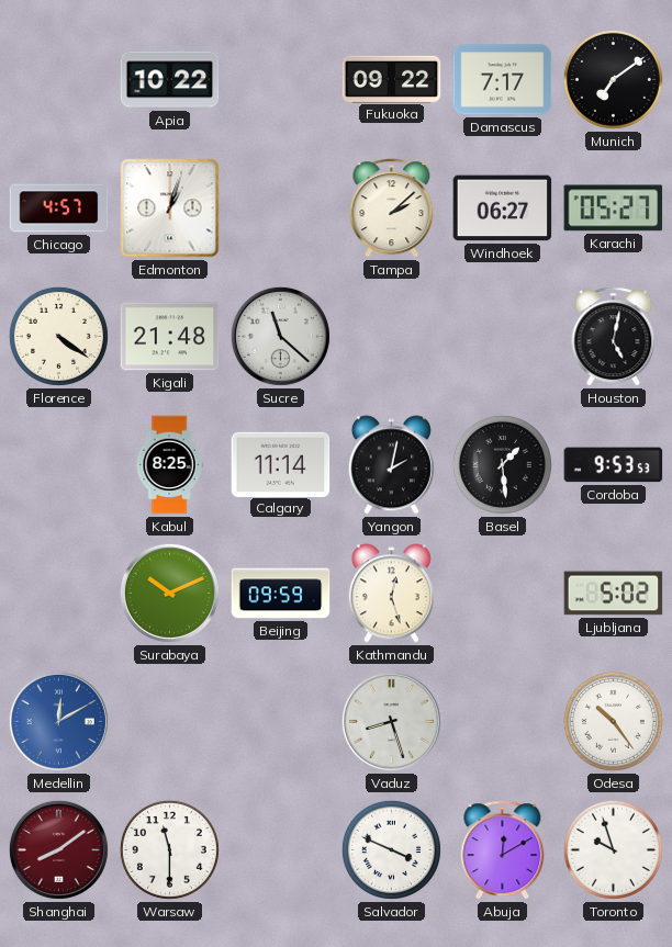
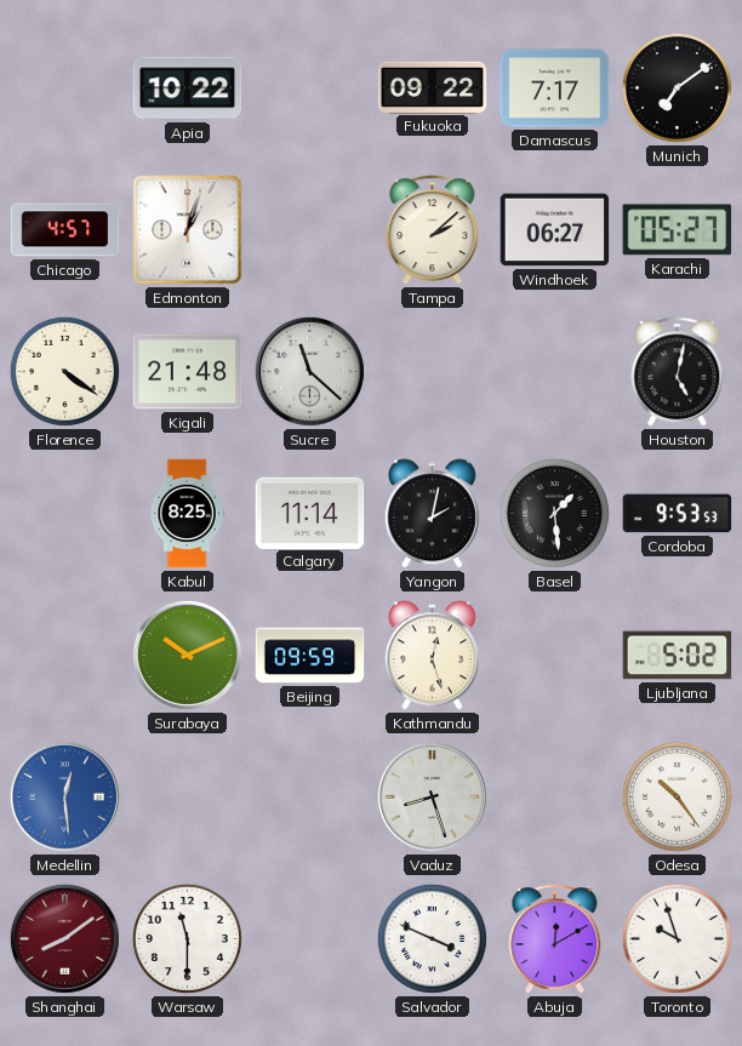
Medellin: 12:10 -> 12:29
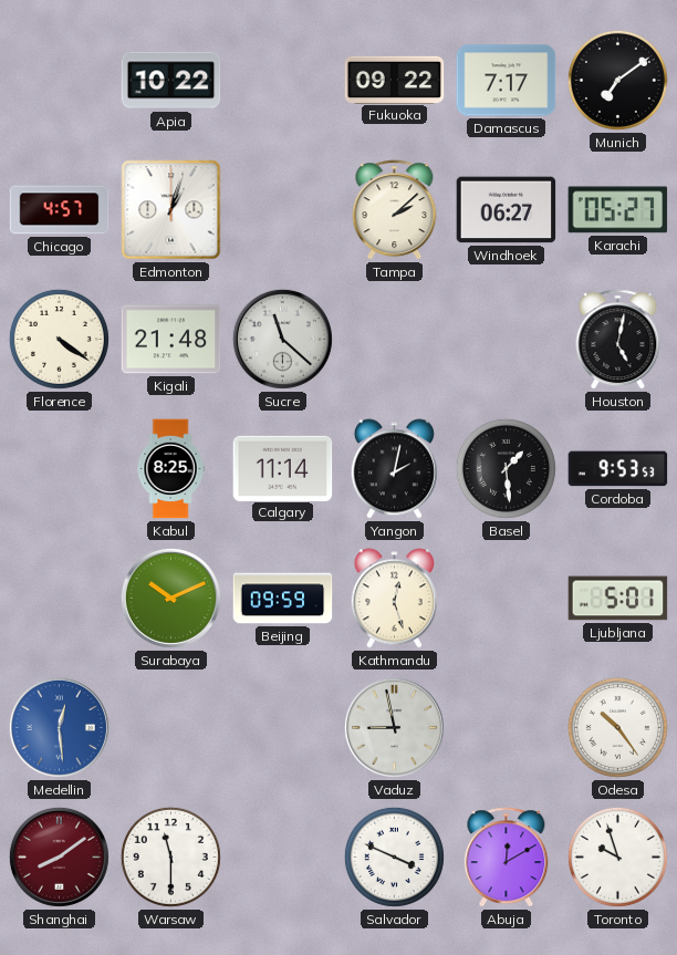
Ljubljana: 5:02 -> 5:01
Vaduz: 8:27 -> 8:58
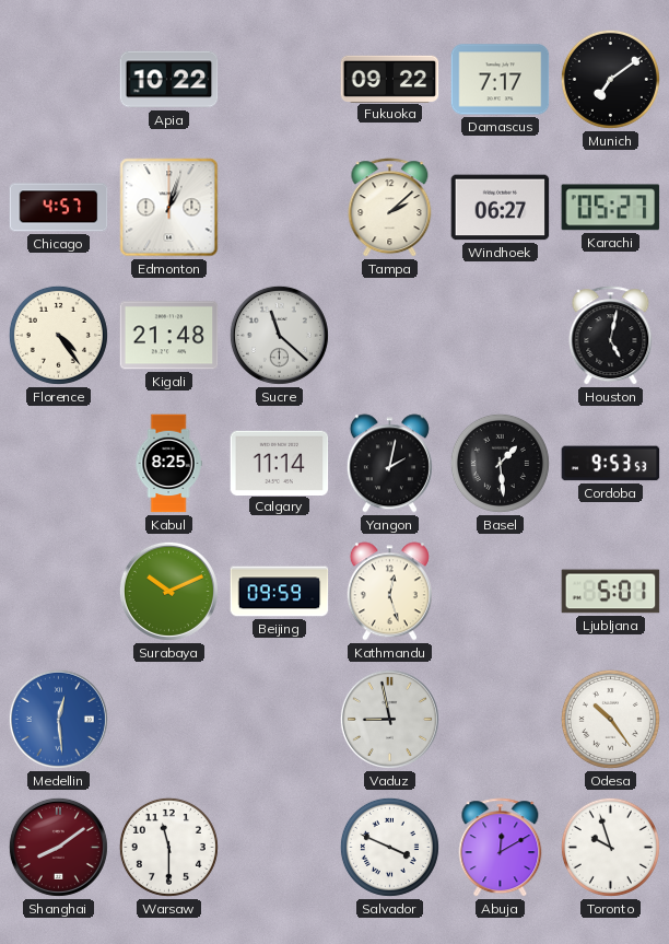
Florence: 4:21 -> 4:24
